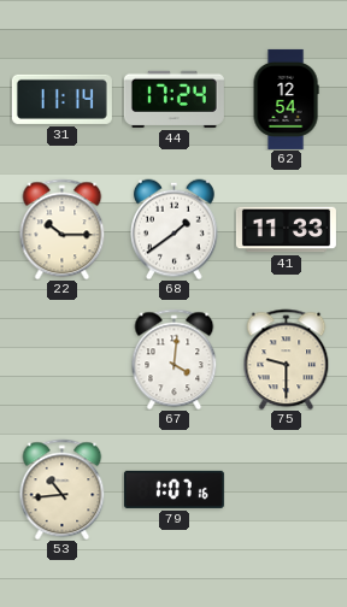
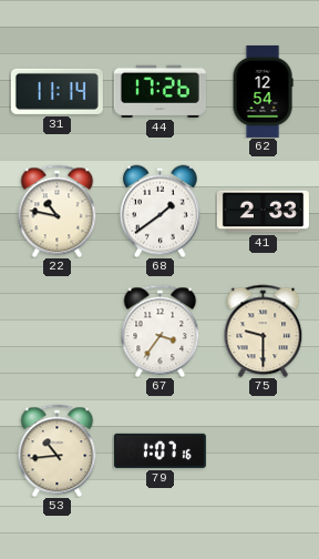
44: 17:24 -> 17:26
22: 10:15 -> 10:47
41: 11:33 -> 2:33
67: 4:01 -> 3:36
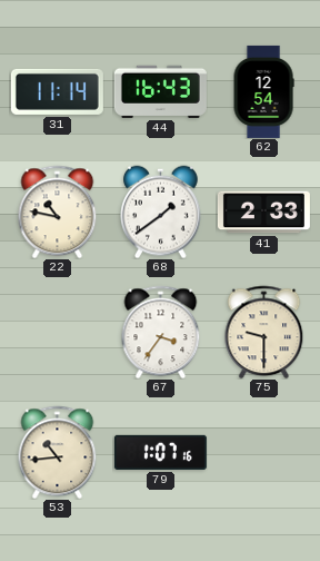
44: 17:26 -> 16:43
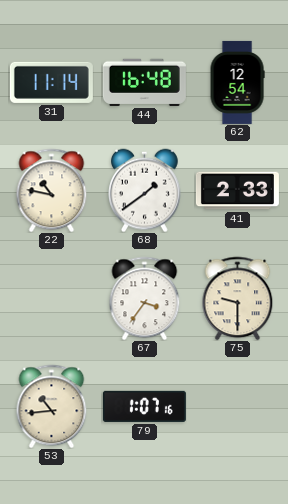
44: 16:43 -> 16:48
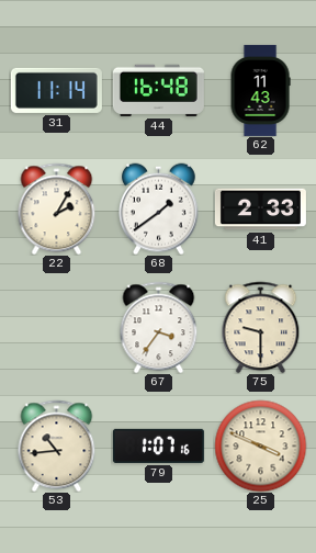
62: 12:54 -> 11:43
22: 10:47 -> 2:05
25: none -> 3:49
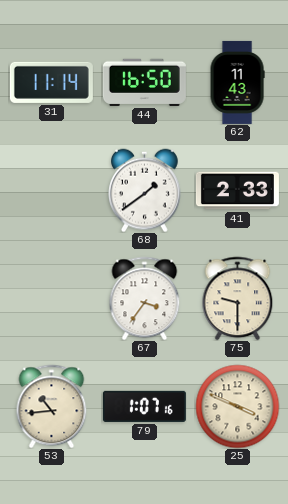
44: 16:48 -> 16:50
22: 2:05 -> none
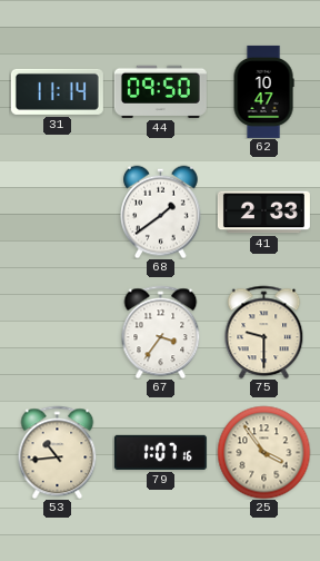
44: 16:50 -> 09:50
62: 11:43 -> 10:47
25: 3:49 -> 3:54
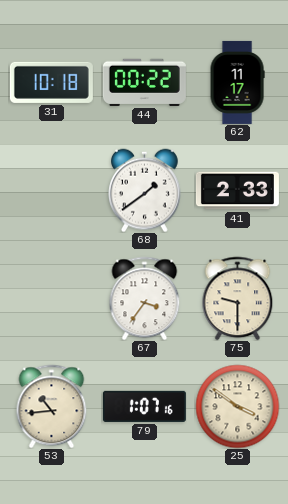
31: 11:14 -> 10:18
44: 09:50 -> 00:22
62: 10:47 -> 11:17
25: 3:54 -> 3:51
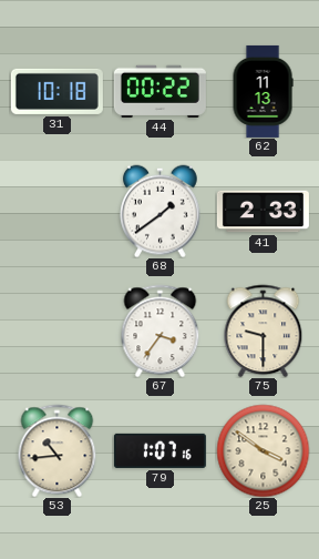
62: 11:17 -> 11:13
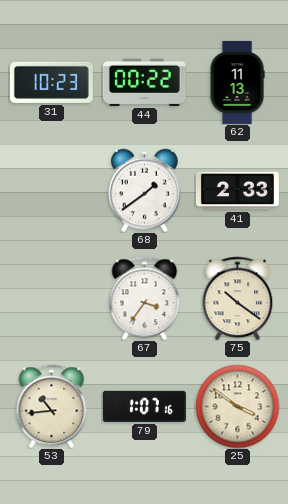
31: 10:18 -> 10:23
75: 9:30 -> 10:21
